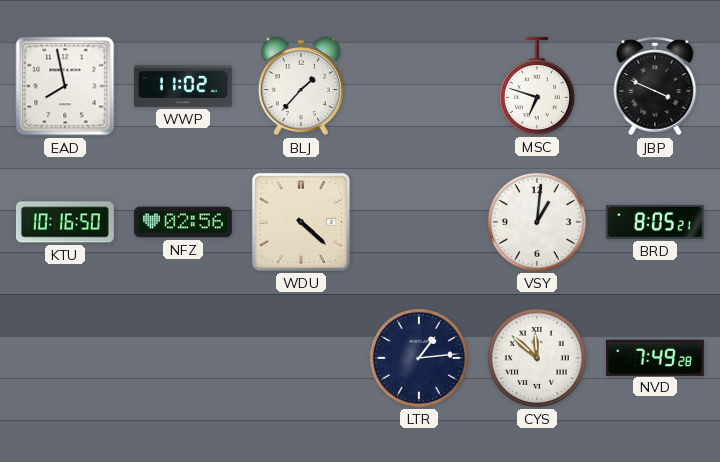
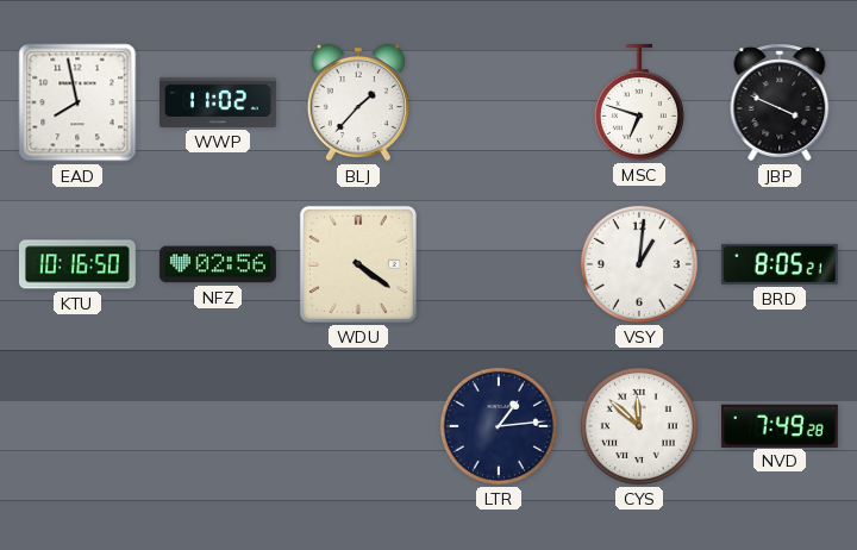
WDU: 4:22 -> 4:21
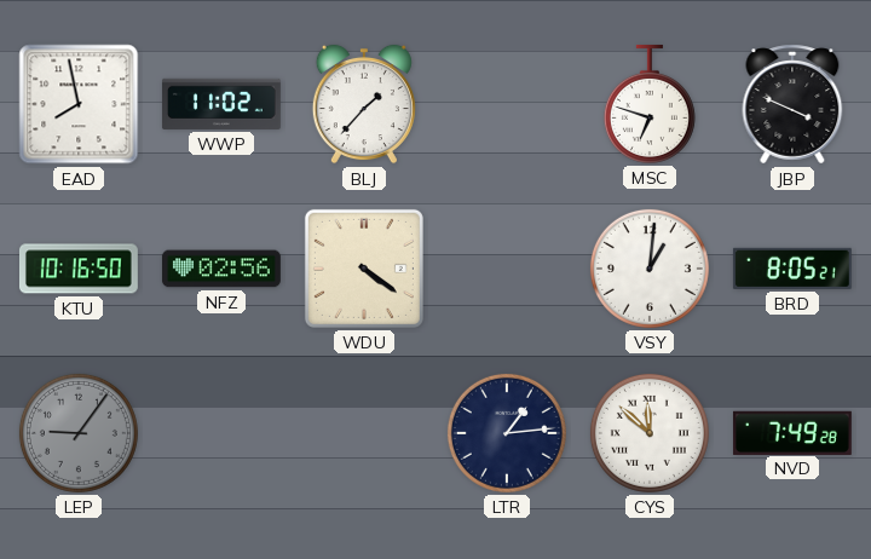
LEP: none -> 9:06
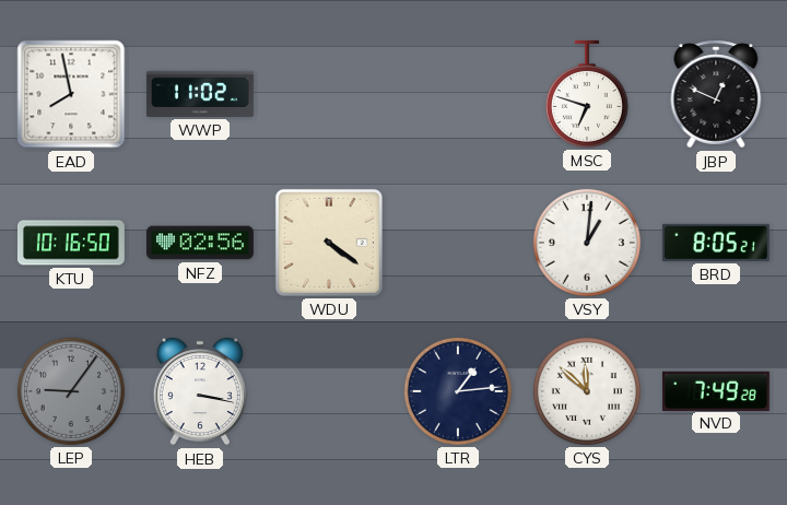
BLJ: 1:37 -> none
JBP: 3:49 -> 12:49
HEB: none -> 3:17
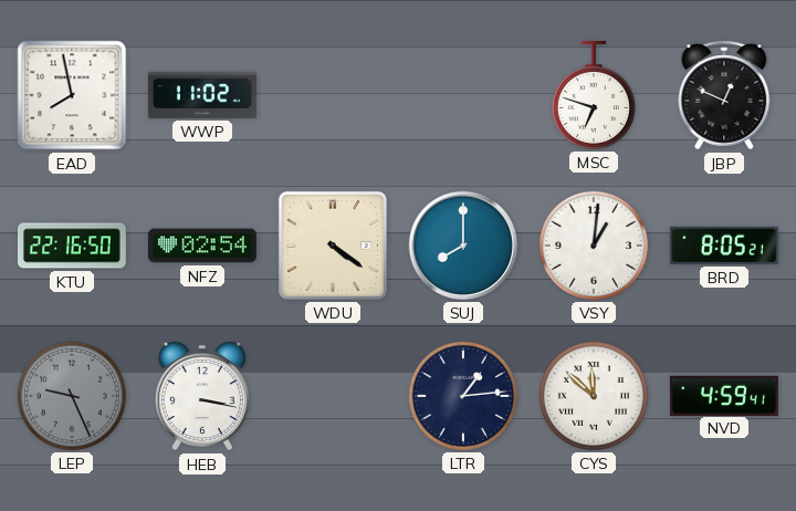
KTU: 10:16 -> 22:16
NFZ: 02:56 -> 02:54
SUJ: none -> 8:00
LEP: 9:06 -> 9:26
NVD: 7:49 -> 4:59
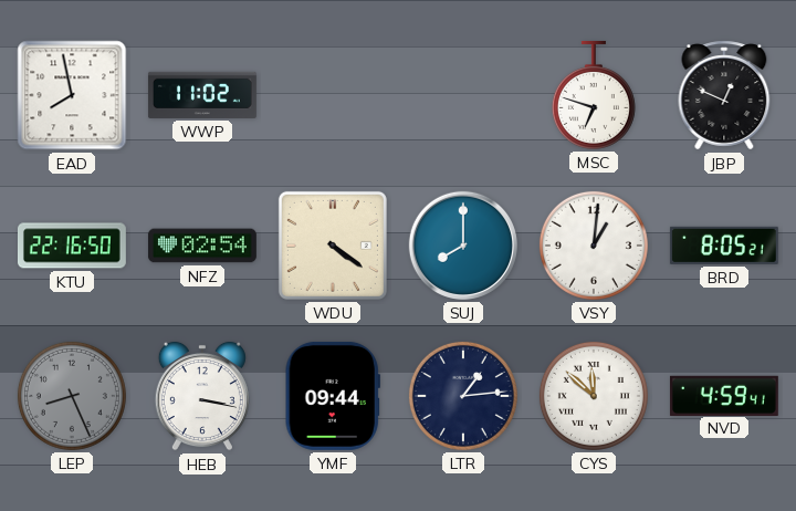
LEP: 9:26 -> 8:26
YMF: none -> 09:44
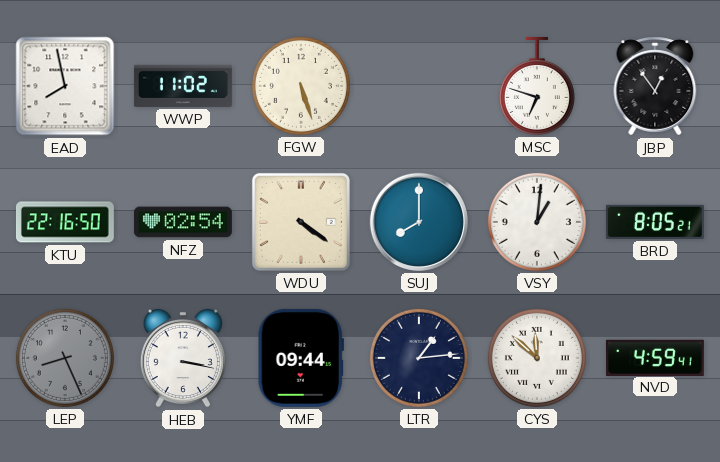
FGW: none -> 5:27
JBP: 12:49 -> 12:54
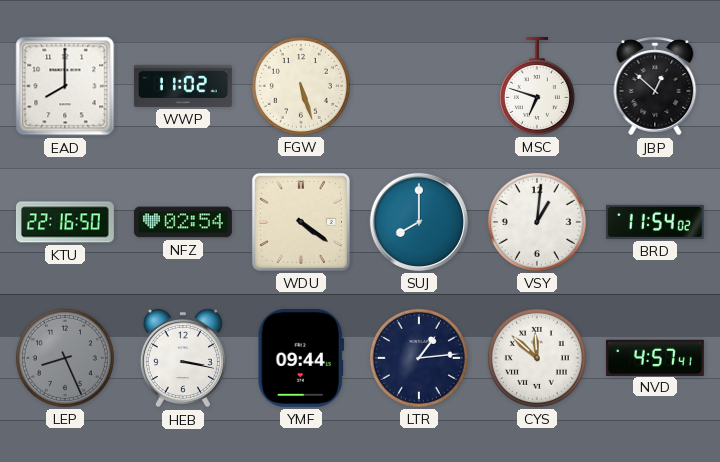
EAD: 7:58 -> 8:00
JBP: 12:54 -> 12:52
BRD: 8:05 -> 11:54
NVD: 4:59 -> 4:57
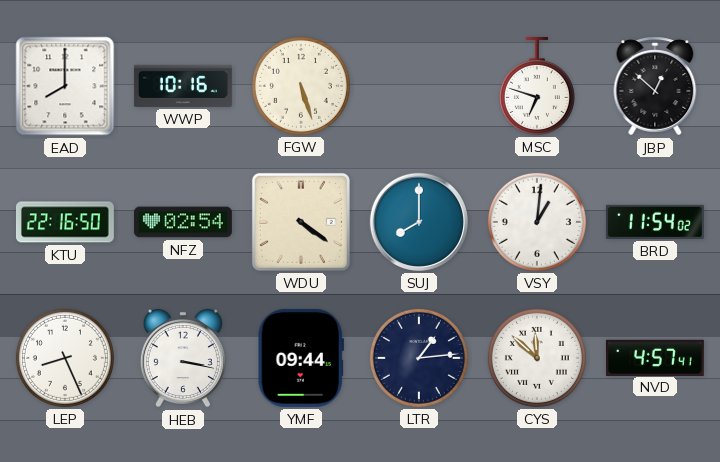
WWP: 11:02 -> 10:16
LEP dial: grey -> white
